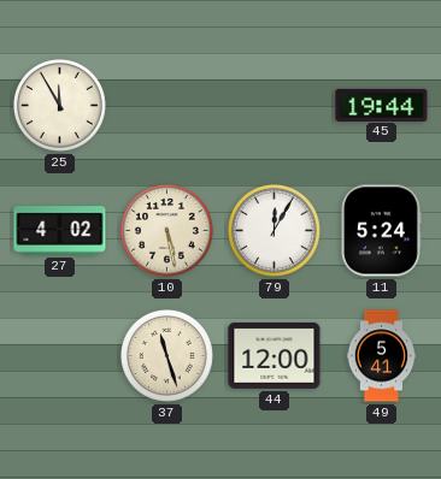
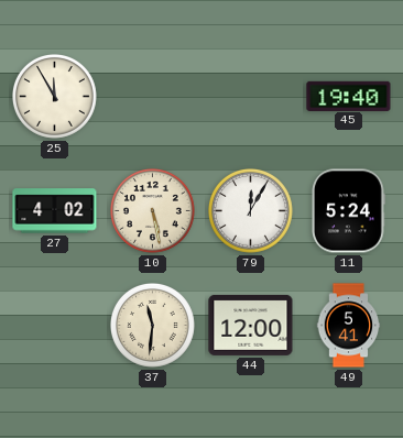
45: 19:44 -> 19:40
37: 11:27 -> 11:31
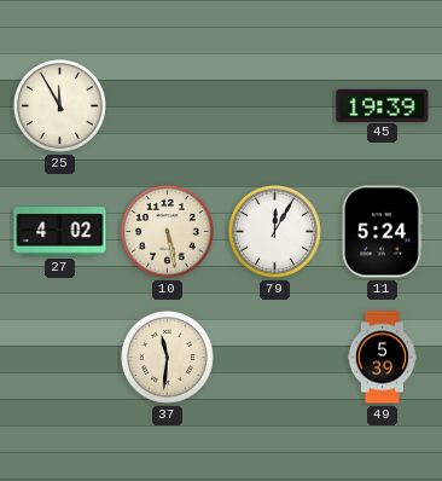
45: 19:40 -> 19:39
44: 12:00 -> none
49: 5:41 -> 5:39
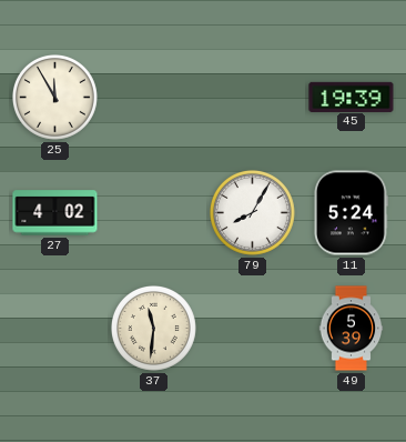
10: 5:28 -> none
79: 12:05 -> 8:05
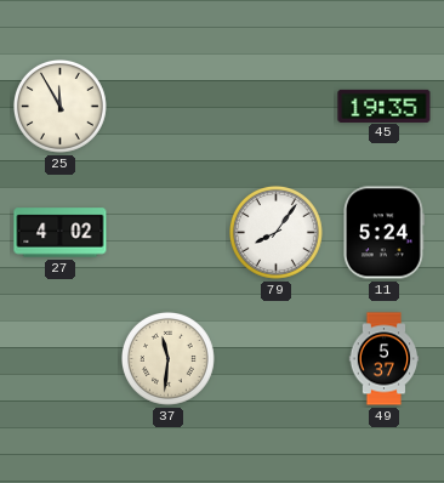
45: 19:39 -> 19:35
79: 8:05 -> 8:06
49: 5:39 -> 5:37
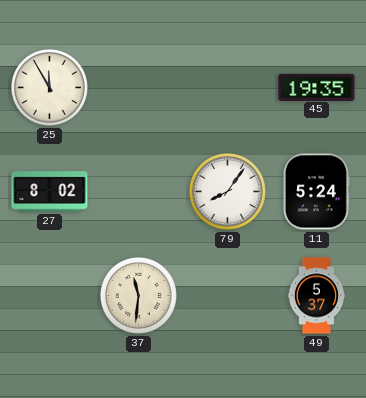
27: 4:02 -> 8:02
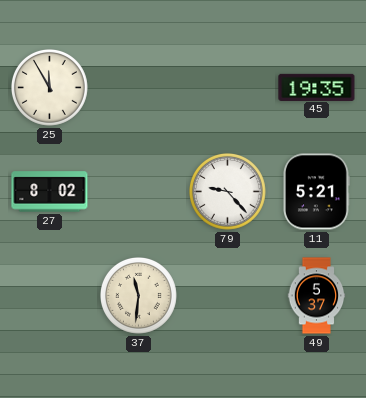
79: 8:06 -> 9:23
11: 5:24 -> 5:21
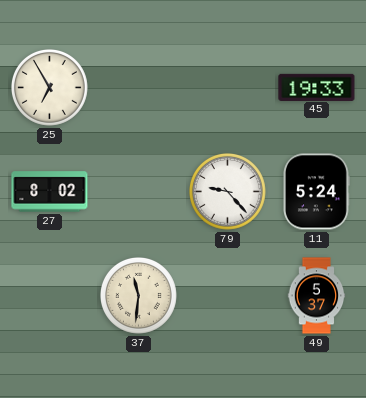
25: 11:55 -> 6:55
45: 19:35 -> 19:33
11: 5:21 -> 5:24
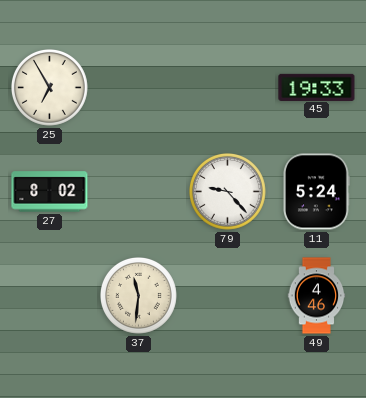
49: 5:37 -> 4:46
